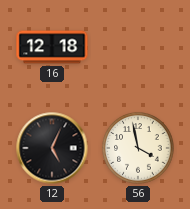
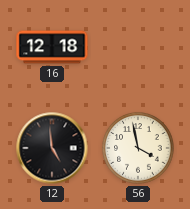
12: 5:04 -> 4:59
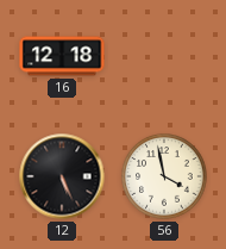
12: 4:59 -> 5:26
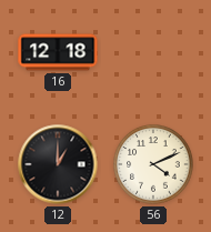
12: 5:26 -> 1:00
56: 3:58 -> 4:11
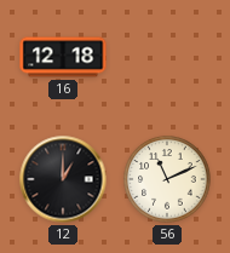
56: 4:11 -> 11:11
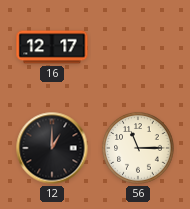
16: 12:18 -> 12:17
56: 11:11 -> 11:15
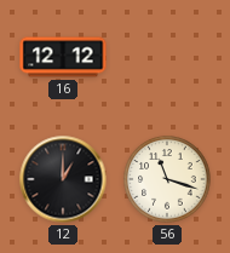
16: 12:17 -> 12:12
56: 11:15 -> 11:18
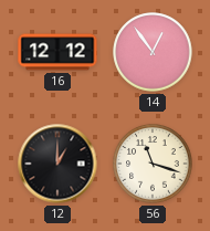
14: none -> 12:54
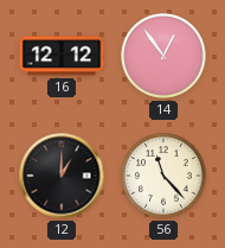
56: 11:18 -> 11:23
